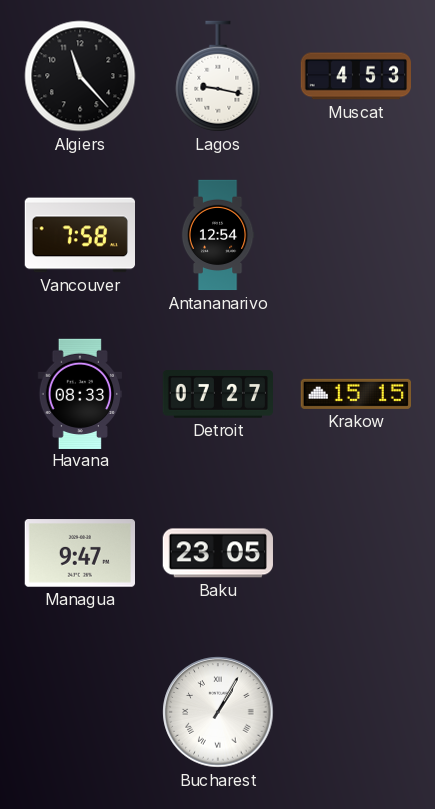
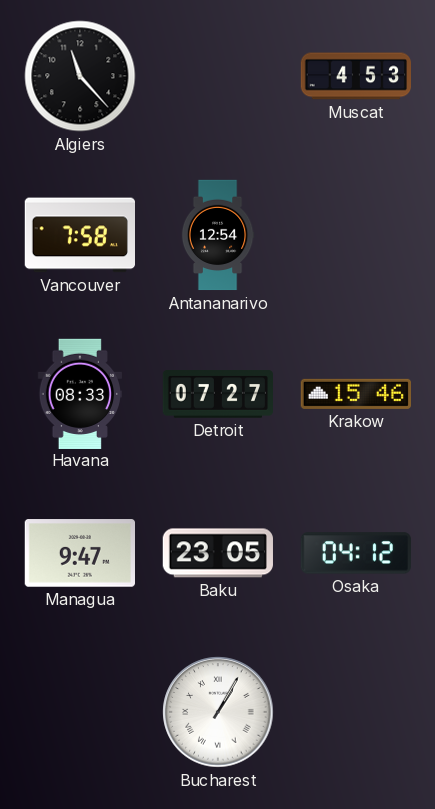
Lagos: 9:17 -> none
Krakow: 15:15 -> 15:46
Osaka: none -> 04:12
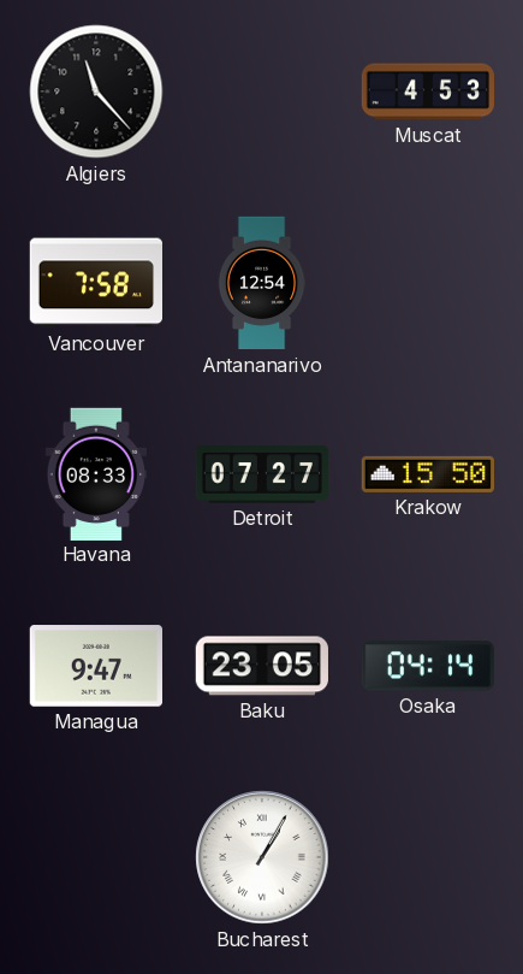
Krakow: 15:46 -> 15:50
Osaka: 04:12 -> 04:14
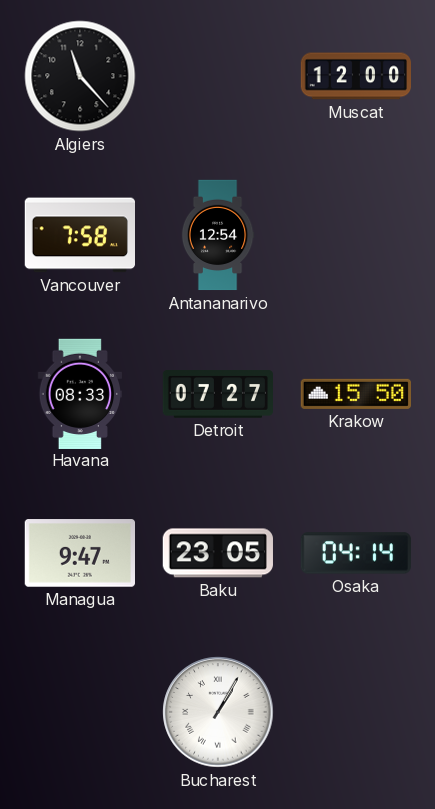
Muscat: 4:53 -> 12:00
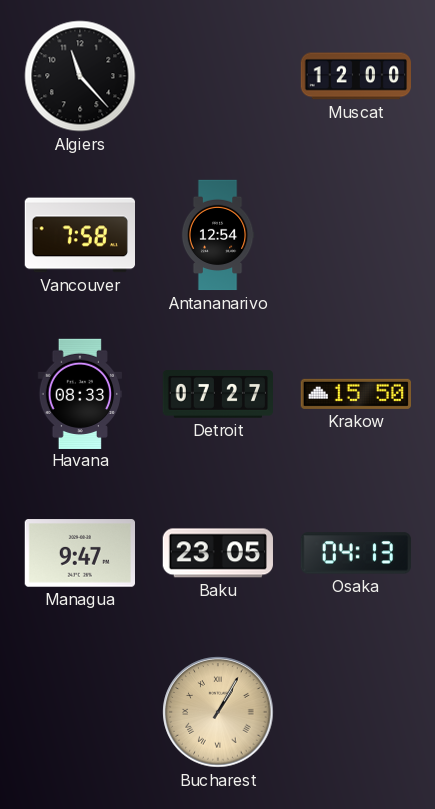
Osaka: 04:14 -> 04:13
Bucharest dial: white -> champagne
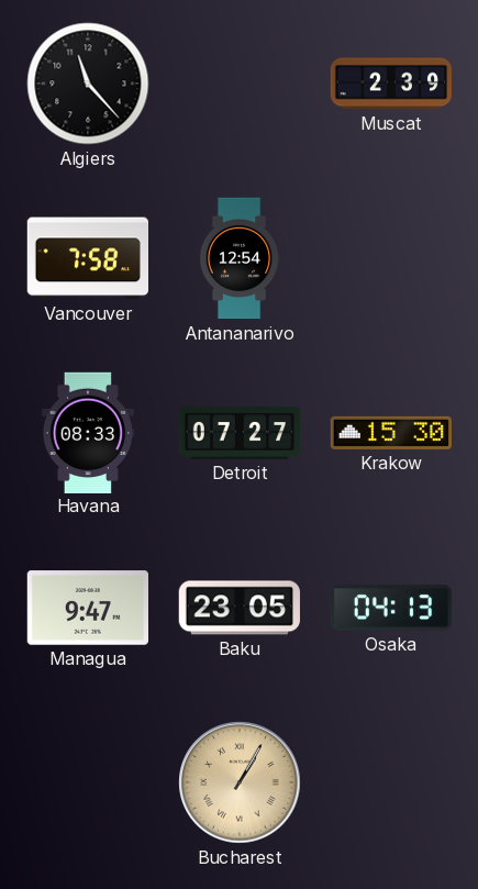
Muscat: 12:00 -> 2:39
Krakow: 15:50 -> 15:30
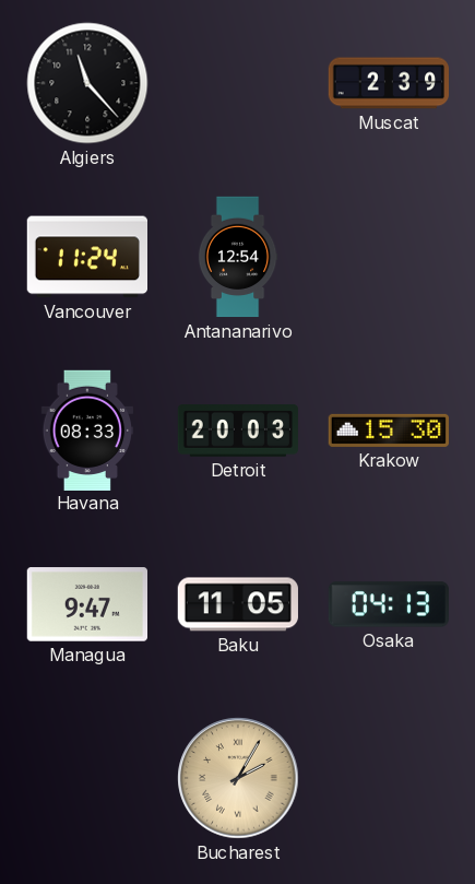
Vancouver: 7:58 -> 11:24
Detroit: 07:27 -> 20:03
Baku: 23:05 -> 11:05
Bucharest: 1:05 -> 2:05
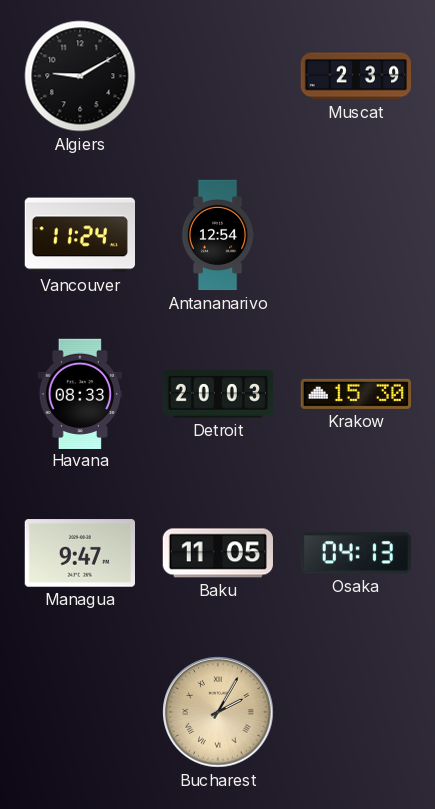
Algiers: 11:23 -> 9:10
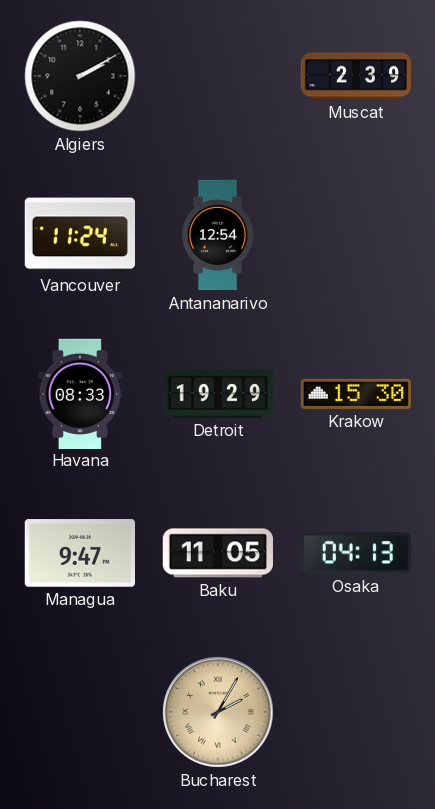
Algiers: 9:10 -> 2:10
Detroit: 20:03 -> 19:29
